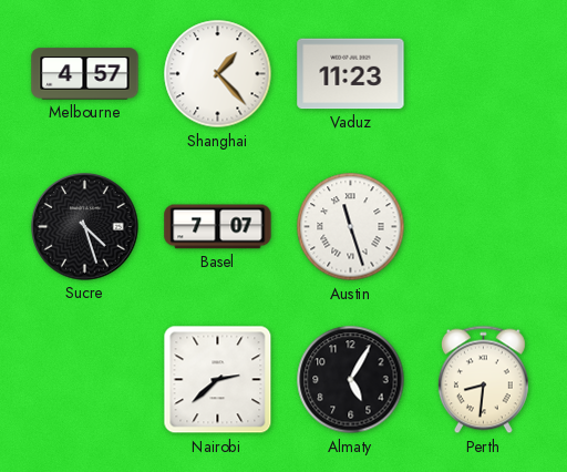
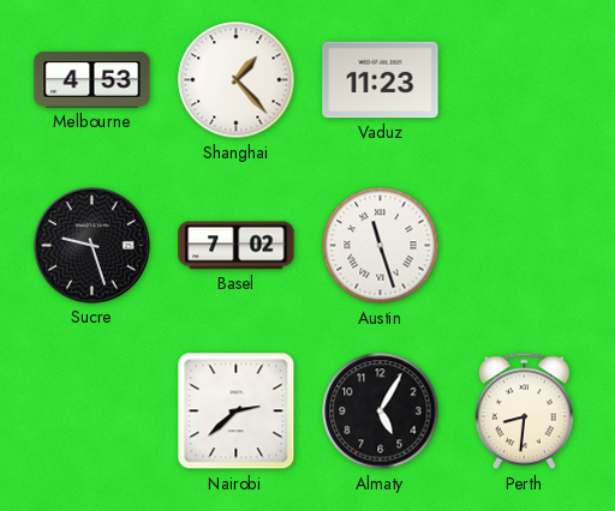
Melbourne: 4:57 -> 4:53
Sucre: 4:27 -> 9:27
Basel: 7:07 -> 7:02
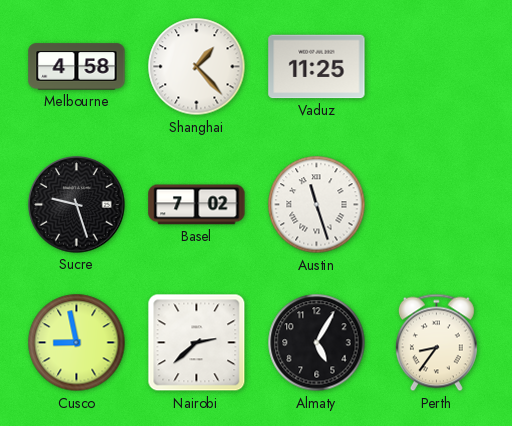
Melbourne: 4:53 -> 4:58
Vaduz: 11:23 -> 11:25
Cusco: none -> 8:58
Perth: 8:31 -> 8:36
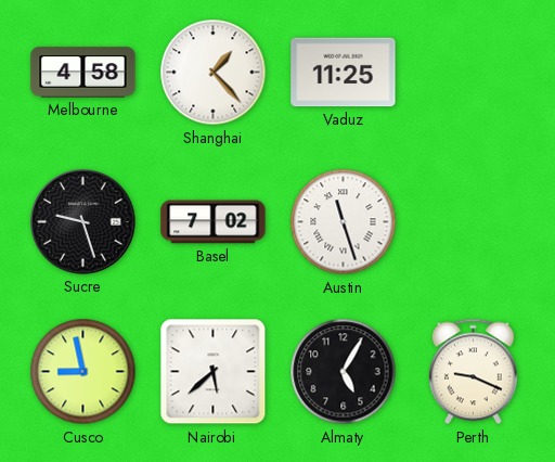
Nairobi: 2:38 -> 5:38
Perth: 8:36 -> 9:19
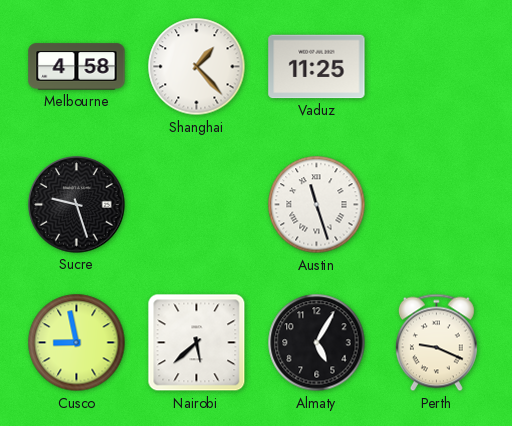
Basel: 7:02 -> none
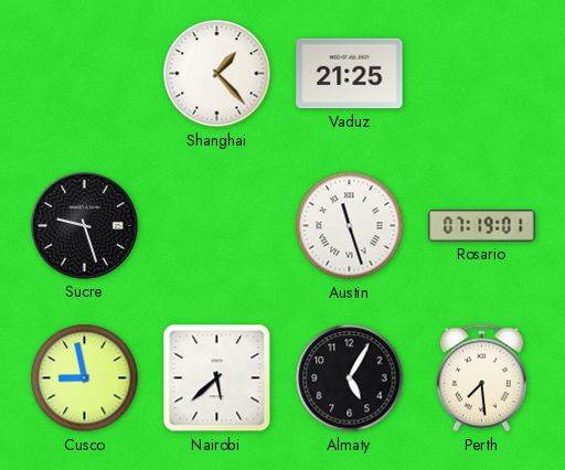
Melbourne: 4:58 -> none
Vaduz: 11:25 -> 21:25
Rosario: none -> 07:19
Perth: 9:19 -> 7:29
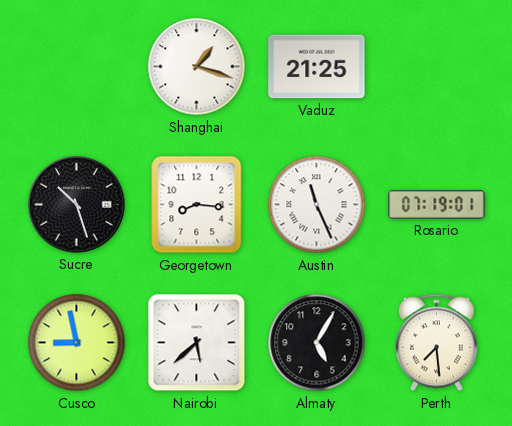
Shanghai: 1:23 -> 1:18
Sucre: 9:27 -> 10:27
Georgetown: none -> 8:16
Austin: 11:27 -> 11:26
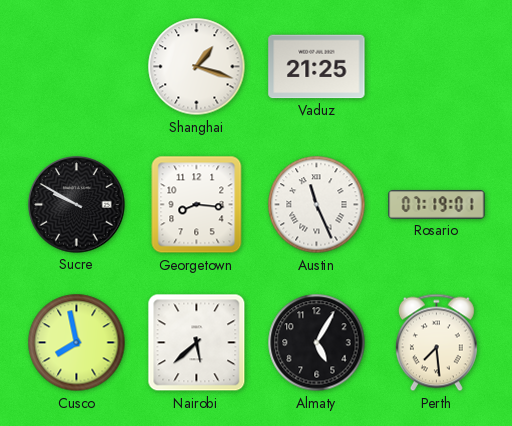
Sucre: 10:27 -> 9:50
Cusco: 8:58 -> 7:58
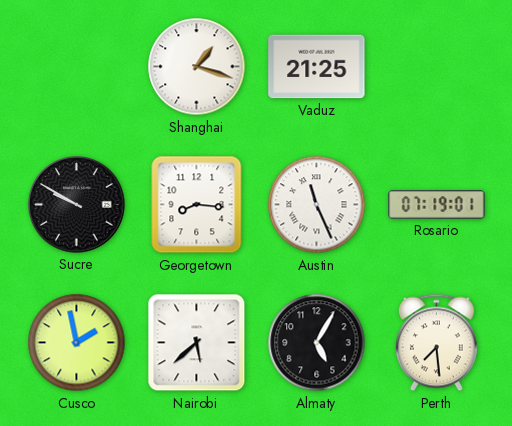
Cusco: 7:58 -> 1:58
